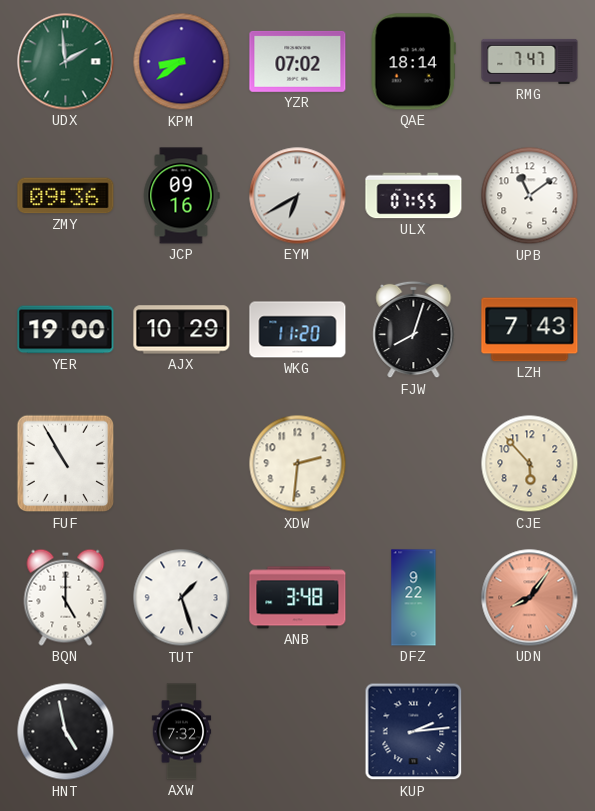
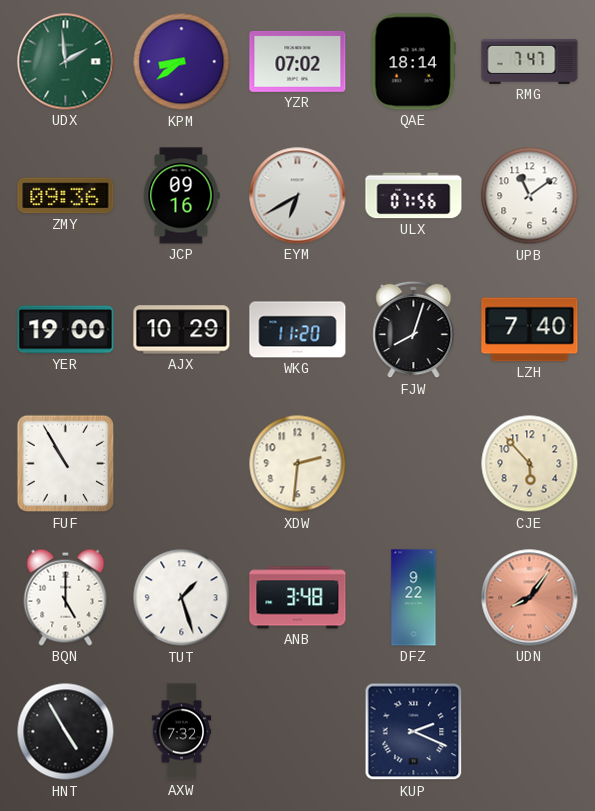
ULX: 07:55 -> 07:56
LZH: 7:43 -> 7:40
HNT: 4:58 -> 4:55
KUP: 2:14 -> 2:19
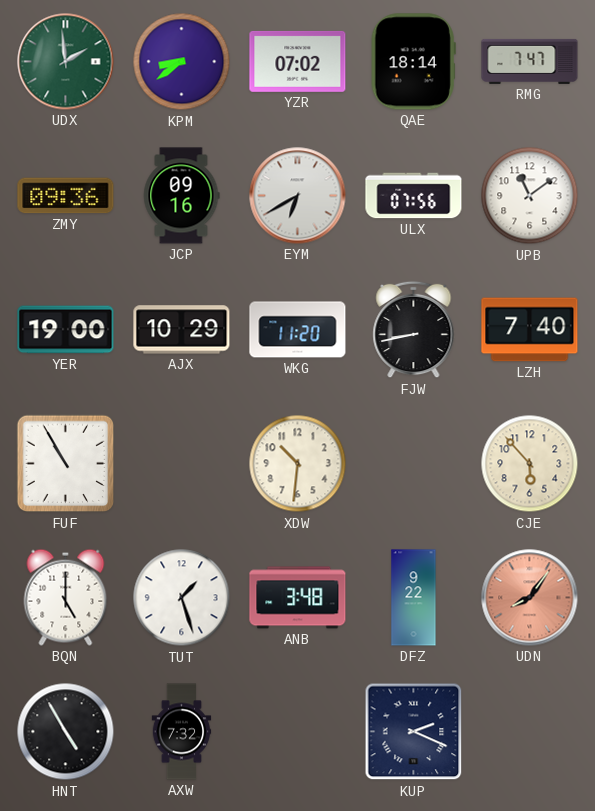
FJW: 8:03 -> 8:43
XDW: 2:31 -> 10:31
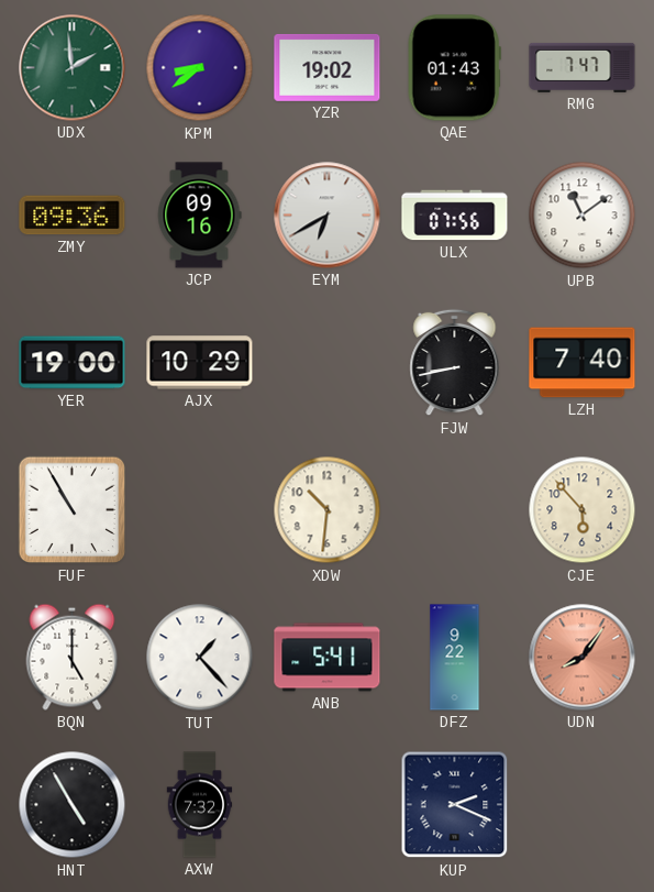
YZR: 07:02 -> 19:02
QAE: 18:14 -> 01:43
WKG: 11:20 -> none
TUT: 1:27 -> 1:23
ANB: 3:48 -> 5:41
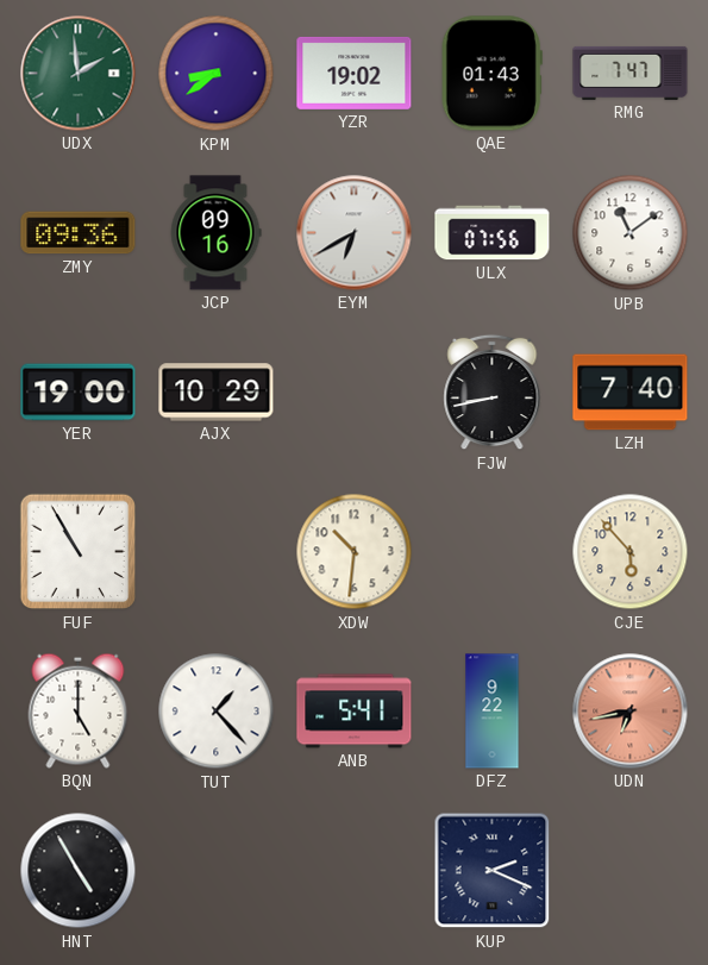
UDN: 8:06 -> 6:43
AXW: 7:32 -> none
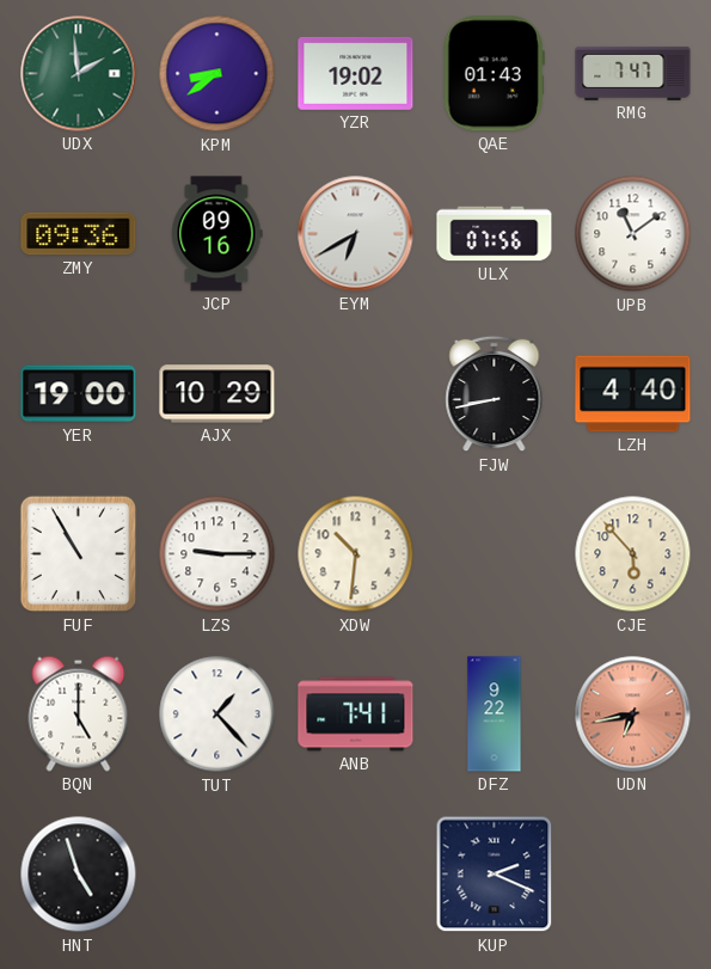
LZH: 7:40 -> 4:40
LZS: none -> 9:15
ANB: 5:41 -> 7:41
HNT: 4:55 -> 4:57
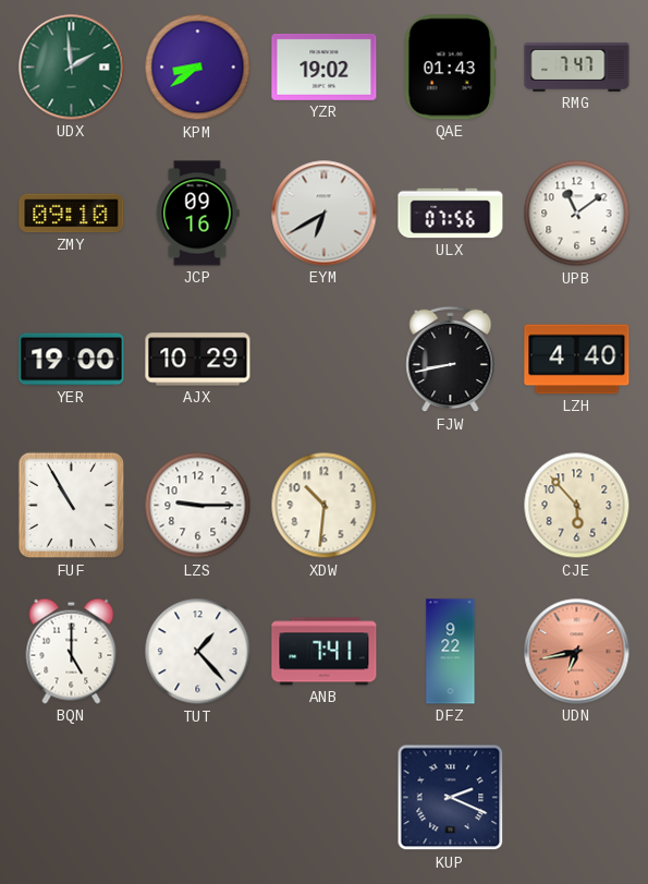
ZMY: 09:36 -> 09:10
HNT: 4:57 -> none
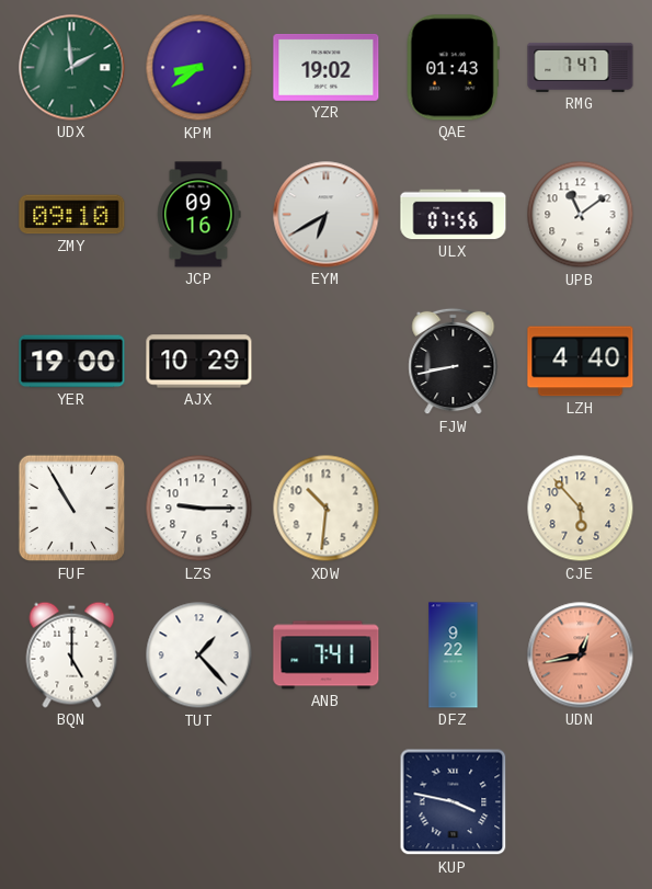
UDN: 6:43 -> 12:43
KUP: 2:19 -> 3:47
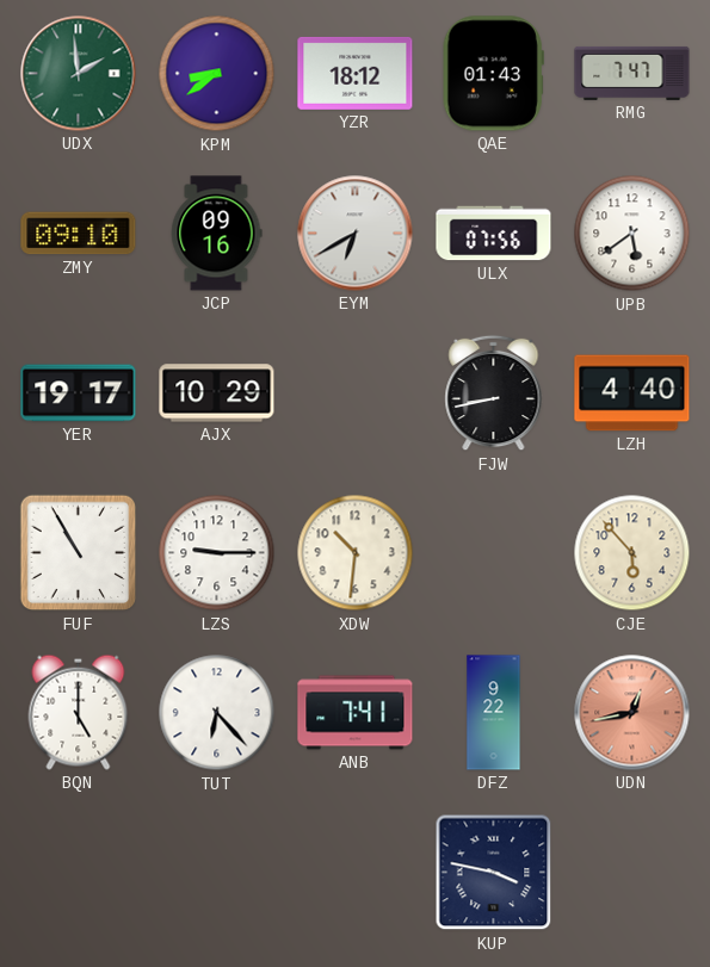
YZR: 19:02 -> 18:12
UPB: 11:09 -> 5:39
YER: 19:00 -> 19:17
TUT: 1:23 -> 6:23
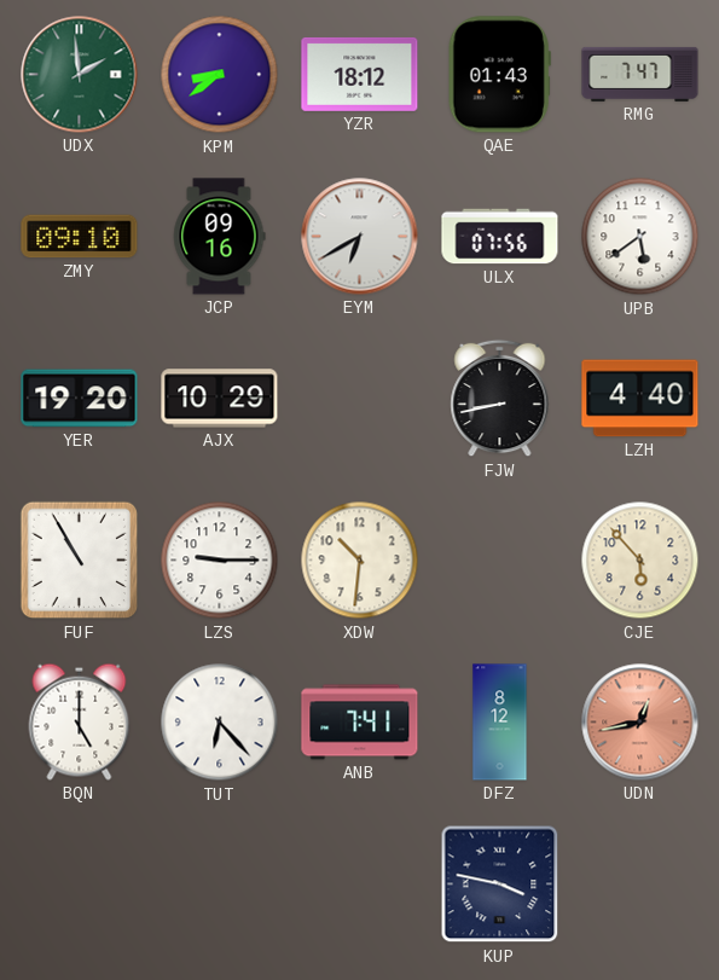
YER: 19:17 -> 19:20
DFZ: 9:22 -> 8:12
